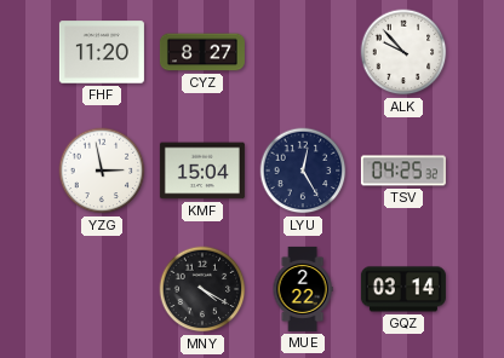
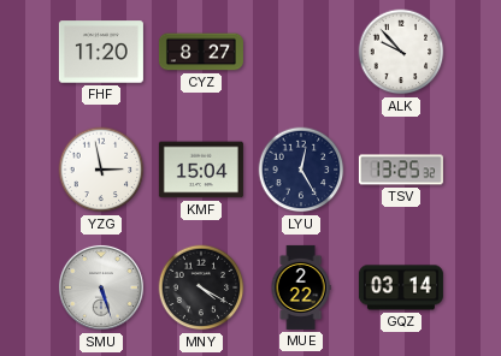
TSV: 04:25 -> 13:25
SMU: none -> 5:27
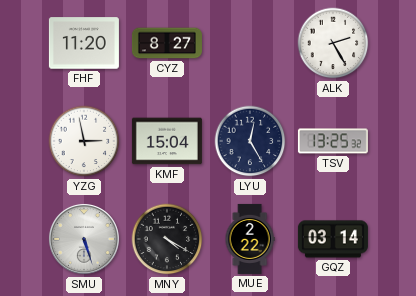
ALK: 9:53 -> 2:25
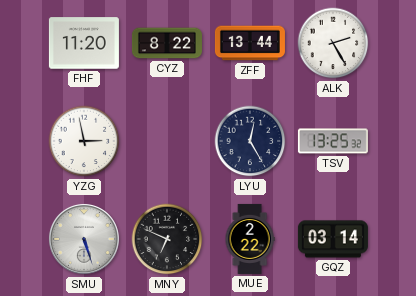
CYZ: 8:27 -> 8:22
ZFF: none -> 13:44
KMF: 15:04 -> none
MNY: 4:20 -> 6:49
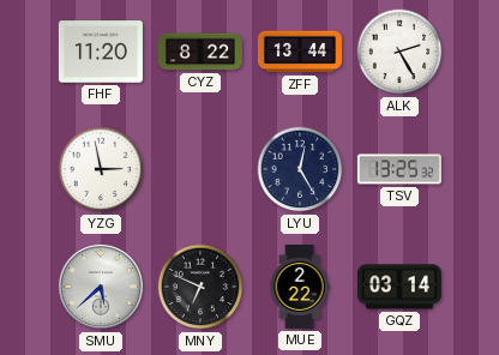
SMU: 5:27 -> 5:38
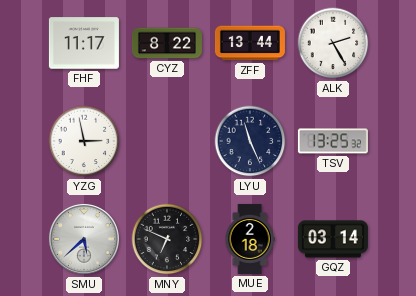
FHF: 11:20 -> 11:17
LYU: 12:25 -> 11:26
MUE: 2:22 -> 2:18
